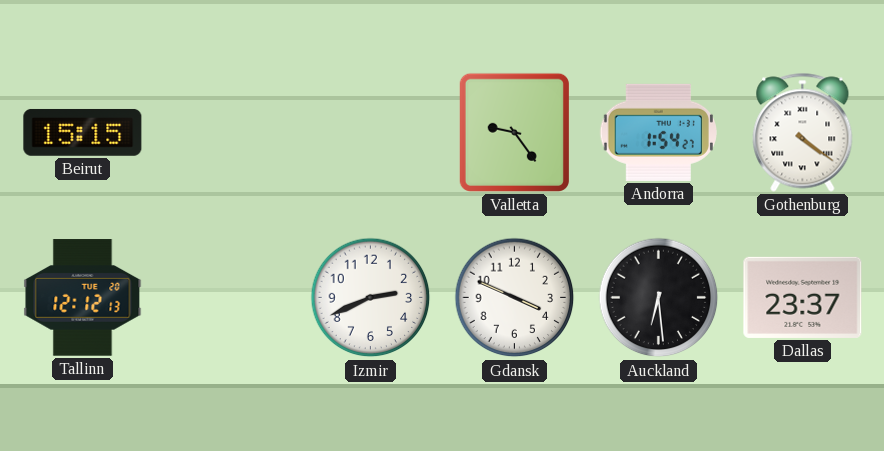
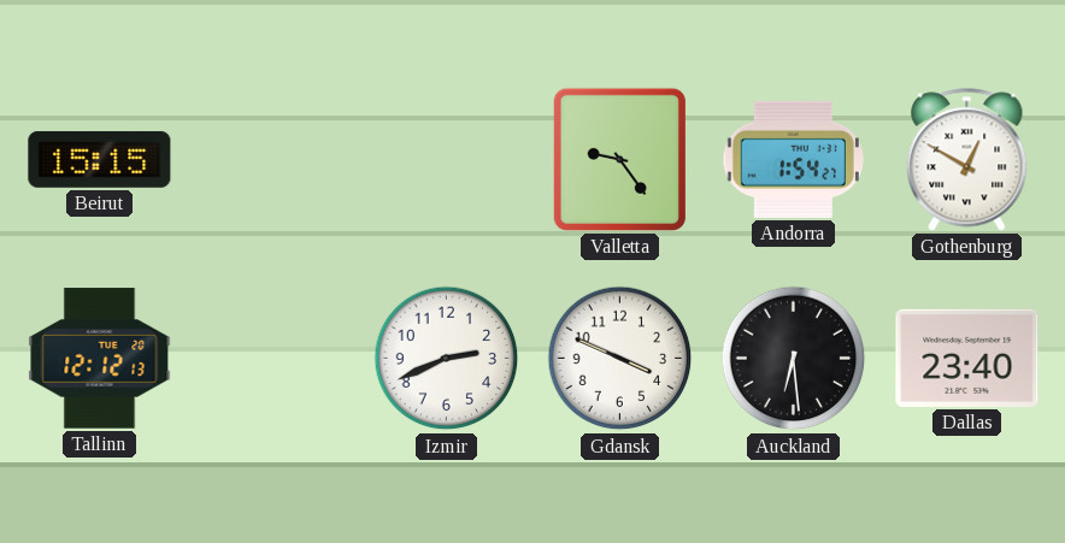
Gothenburg: 4:21 -> 12:50
Dallas: 23:37 -> 23:40
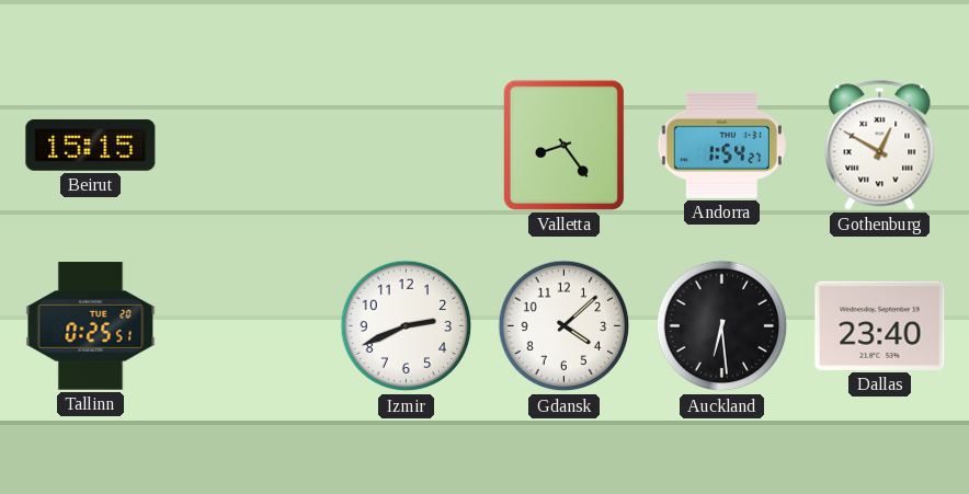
Valletta: 9:24 -> 8:24
Tallinn: 12:12 -> 0:25
Gdansk: 3:49 -> 4:08
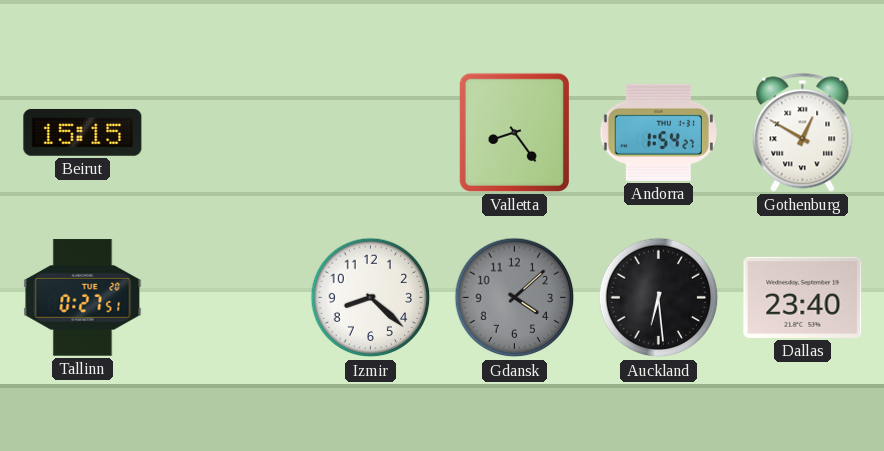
Tallinn: 0:25 -> 0:27
Izmir: 2:41 -> 8:22
Gdansk dial: white -> grey
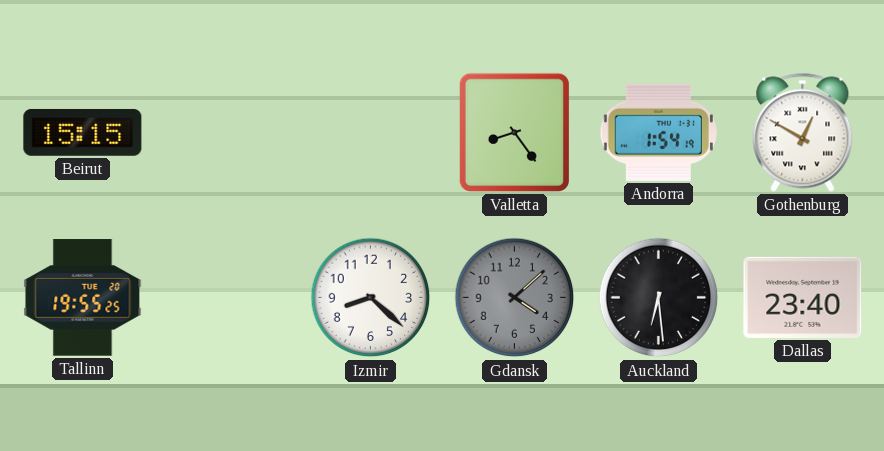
Andorra: 1:54:27 -> 1:54:19
Tallinn: 0:27 -> 19:55
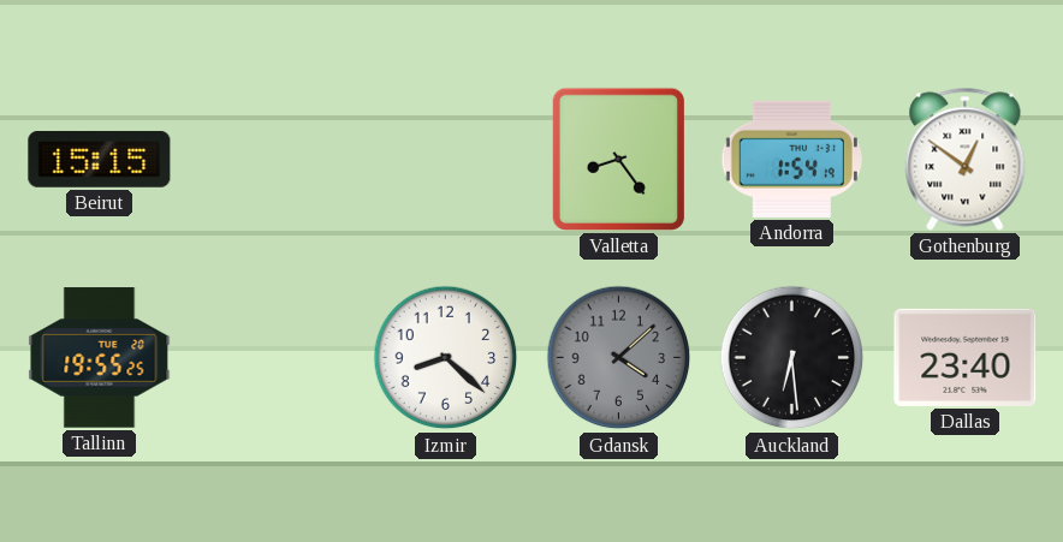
Gothenburg: 12:50 -> 12:51
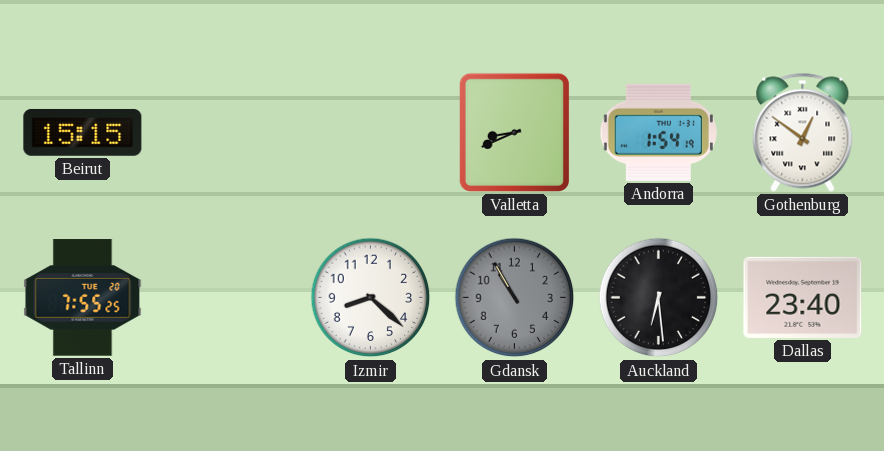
Valletta: 8:24 -> 8:41
Tallinn: 19:55 -> 7:55
Gdansk: 4:08 -> 10:55
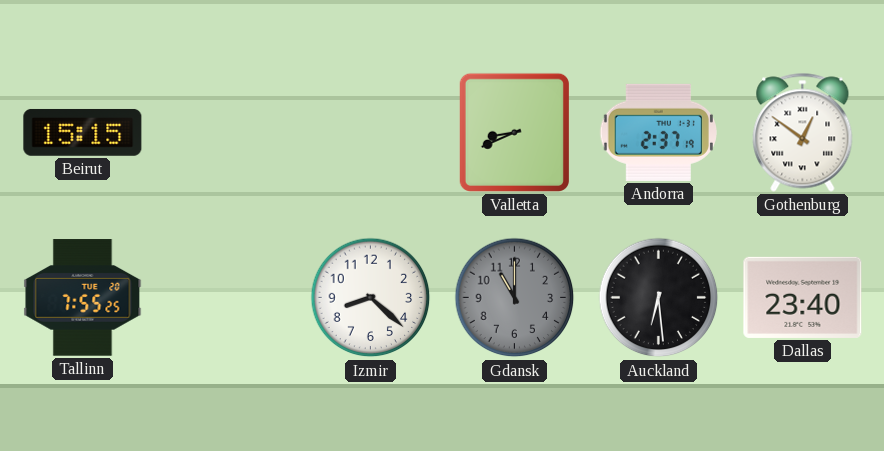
Andorra: 1:54 -> 2:37
Gdansk: 10:55 -> 11:00
